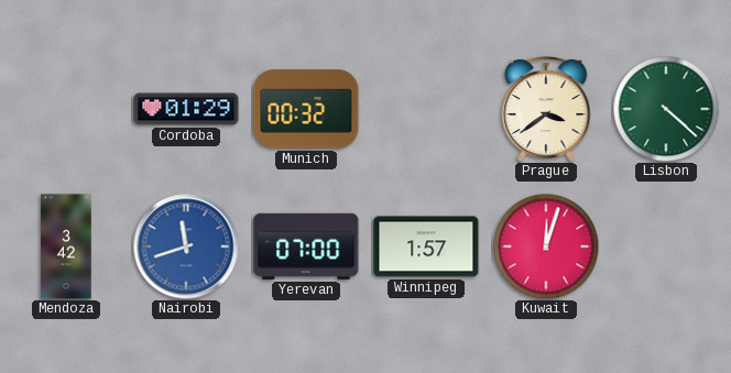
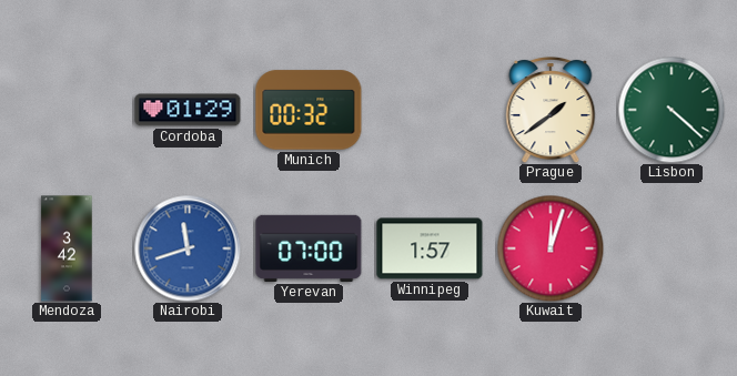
Prague: 3:39 -> 1:39
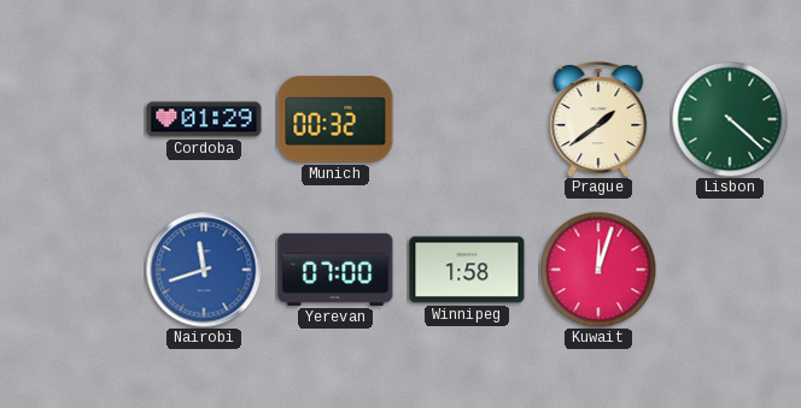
Mendoza: 3:42 -> none
Winnipeg: 1:57 -> 1:58
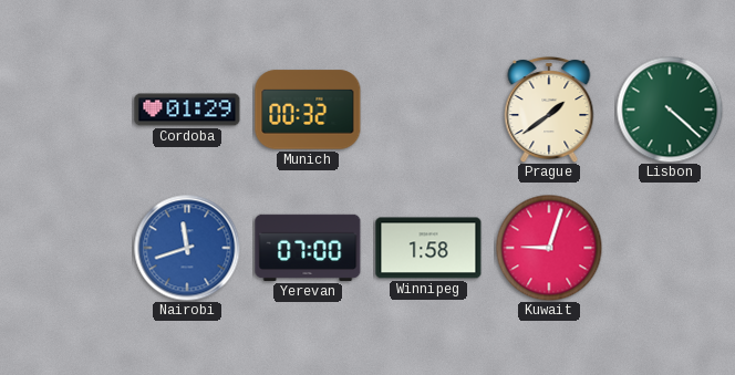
Kuwait: 12:03 -> 9:03
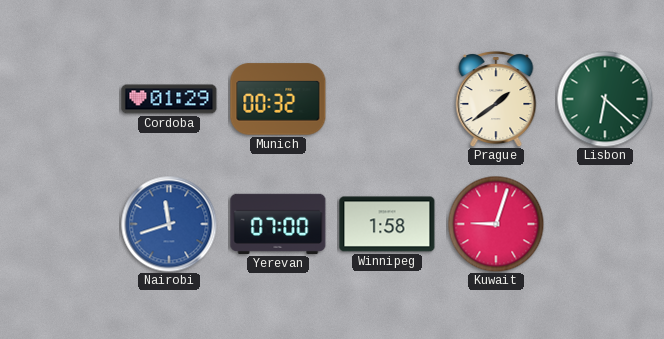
Lisbon: 4:22 -> 6:22
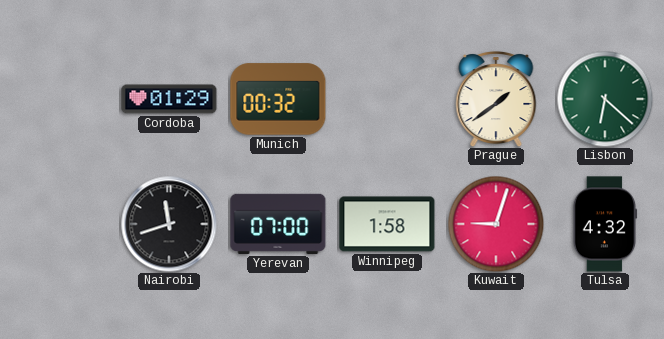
Nairobi dial: blue -> black
Tulsa: none -> 4:32
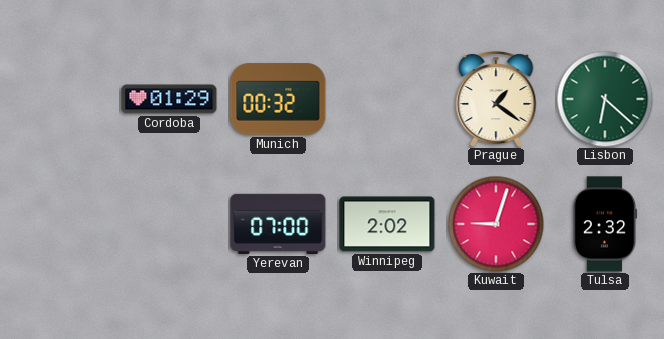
Prague: 1:39 -> 1:21
Nairobi: 11:42 -> none
Winnipeg: 1:58 -> 2:02
Tulsa: 4:32 -> 2:32
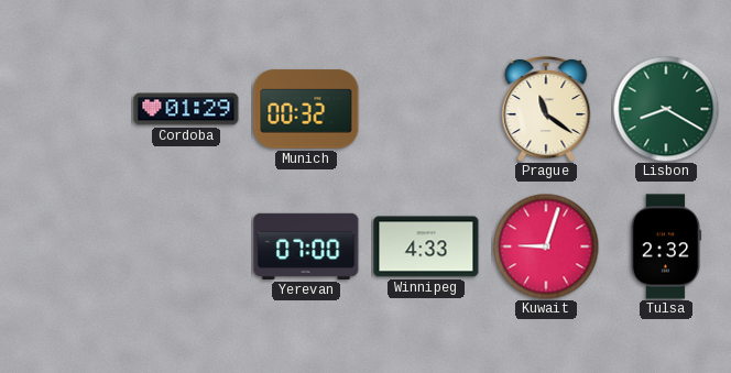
Prague: 1:21 -> 11:21
Lisbon: 6:22 -> 8:20
Winnipeg: 2:02 -> 4:33
